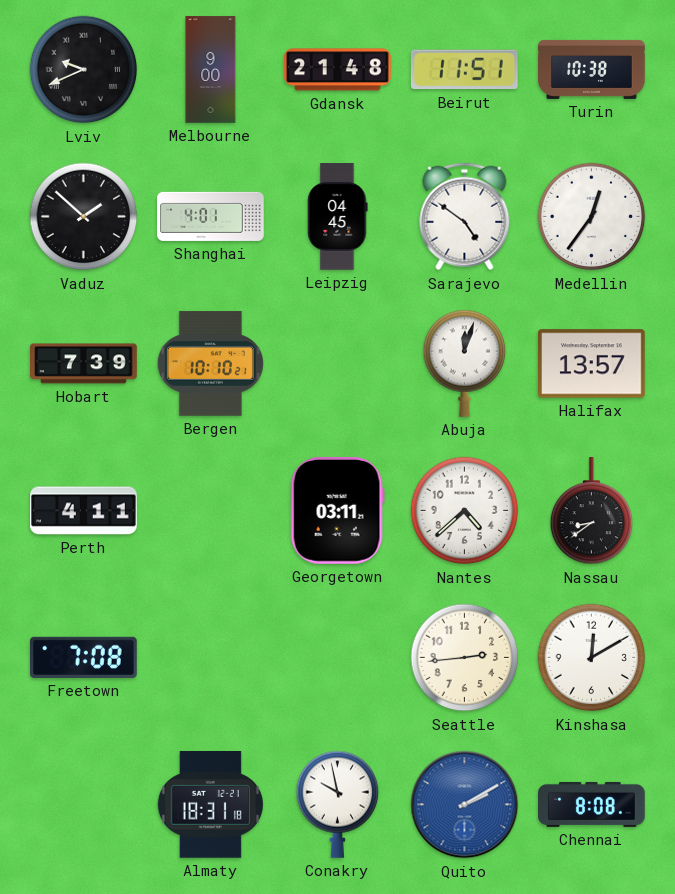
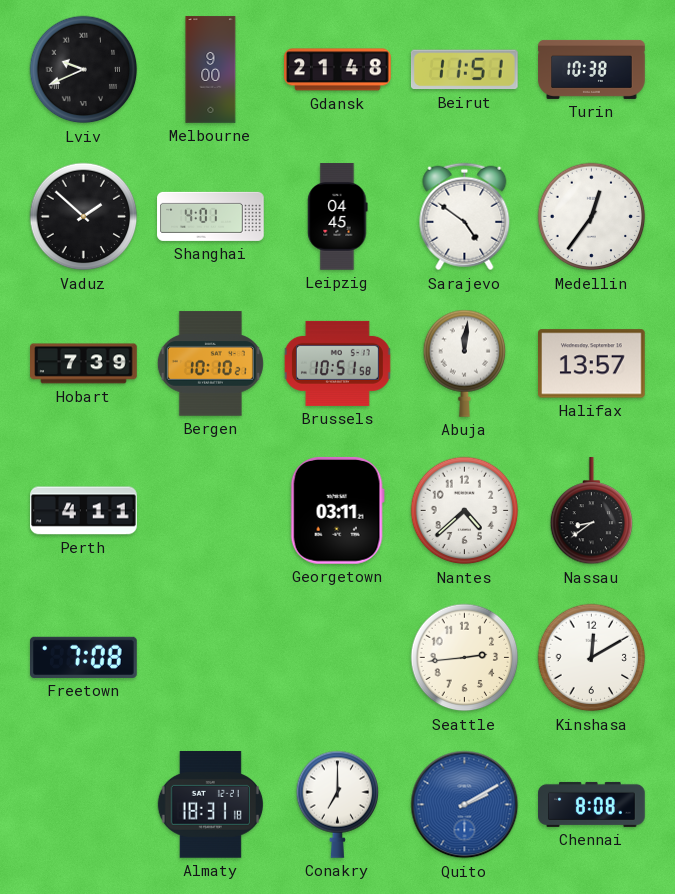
Brussels: none -> 10:51
Abuja: 12:03 -> 12:01
Conakry: 9:58 -> 7:00
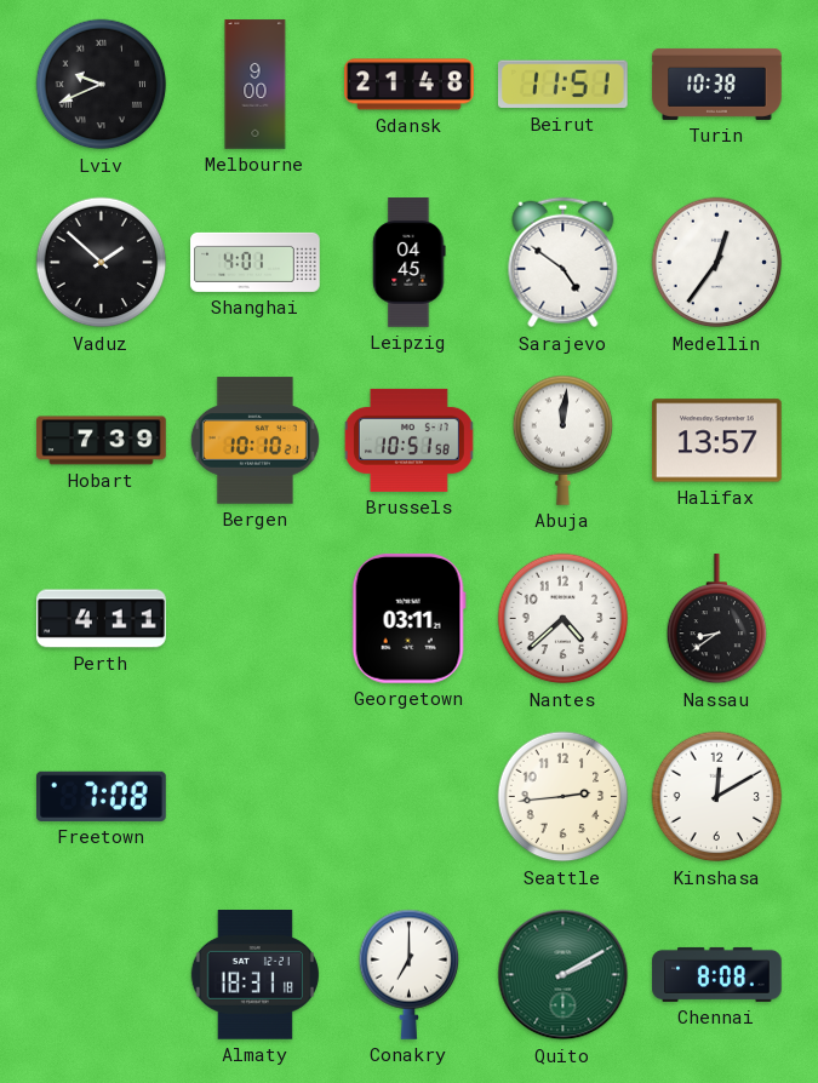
Quito dial: blue -> green
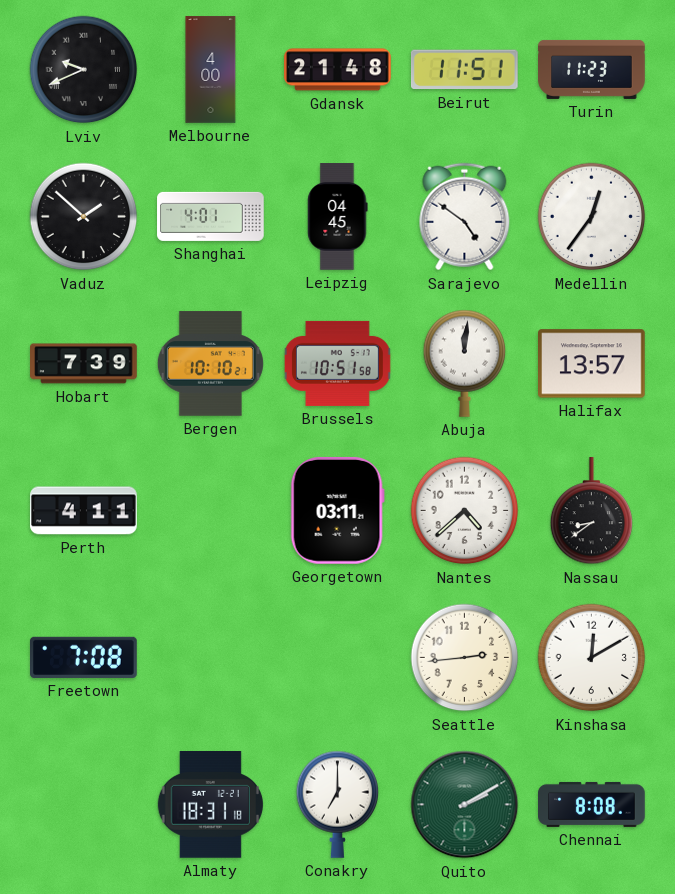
Melbourne: 9:00 -> 4:00
Turin: 10:38 -> 11:23
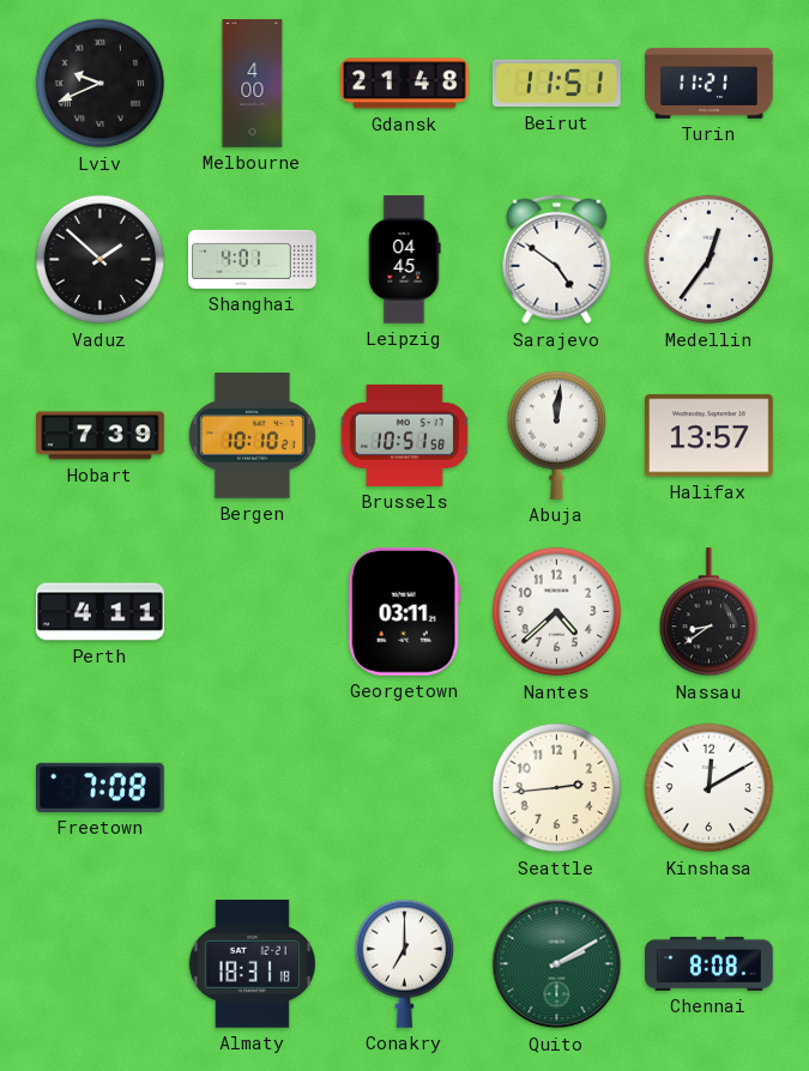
Turin: 11:23 -> 11:21
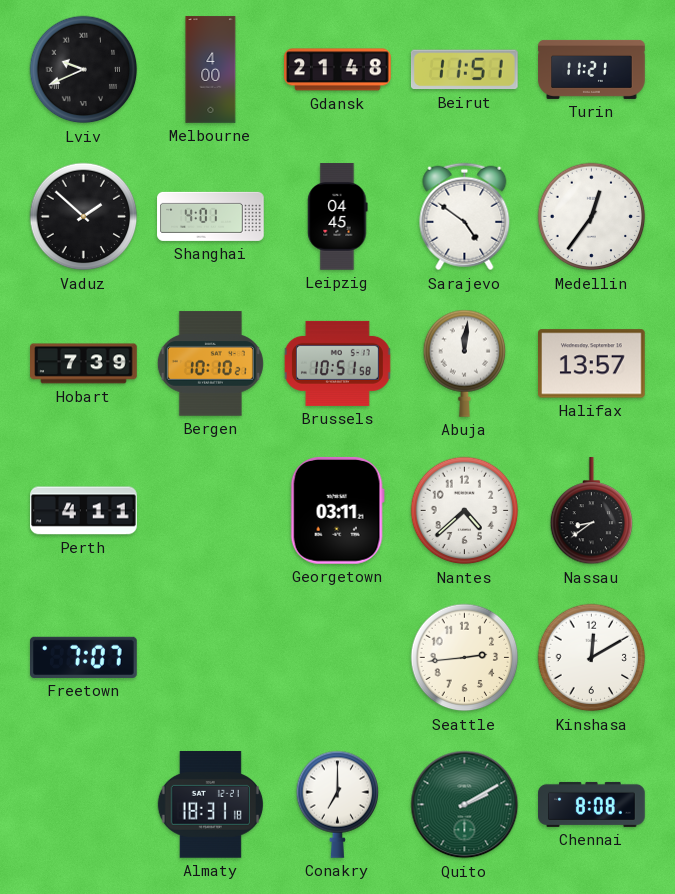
Freetown: 7:08 -> 7:07
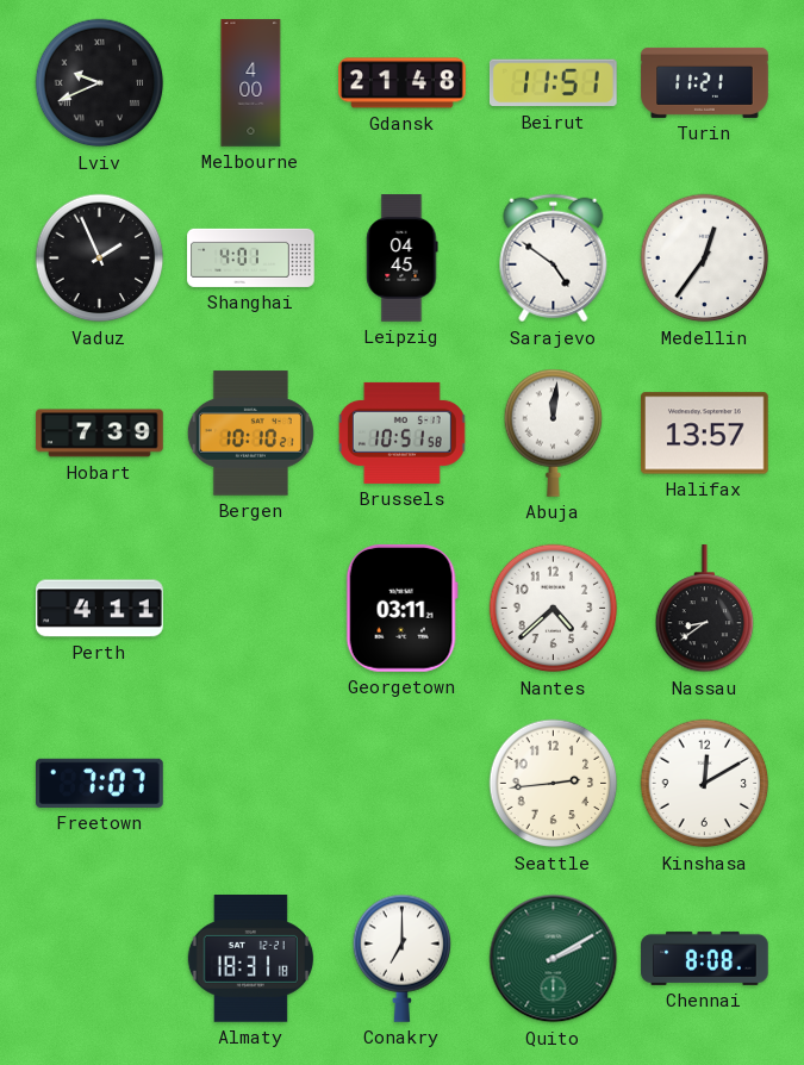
Vaduz: 1:52 -> 1:56
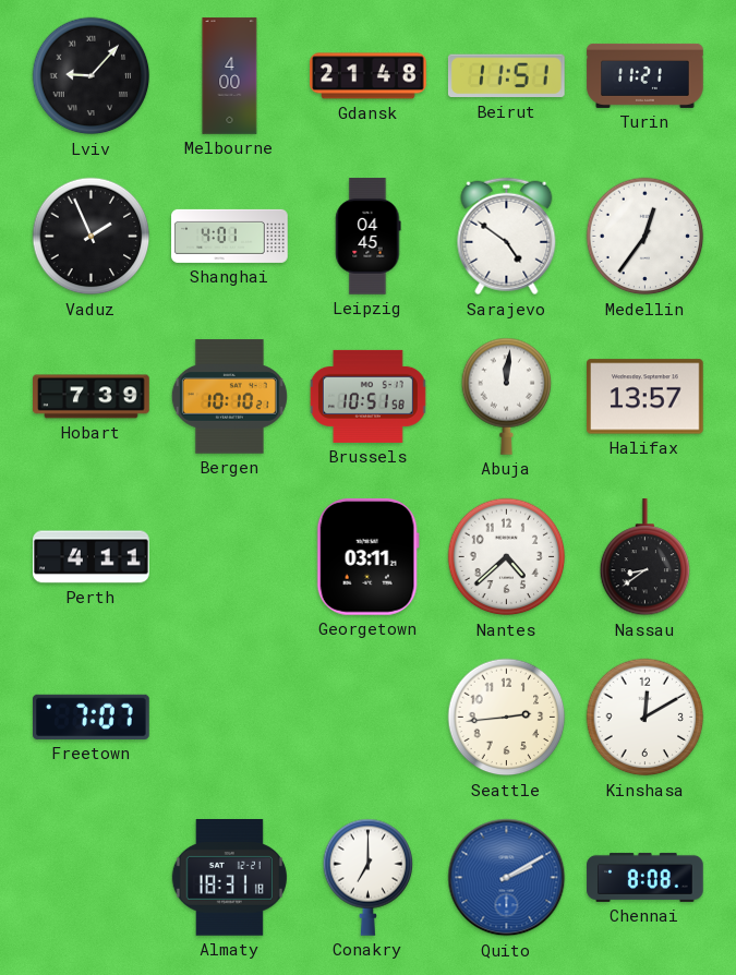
Lviv: 9:41 -> 9:07
Quito dial: green -> blue
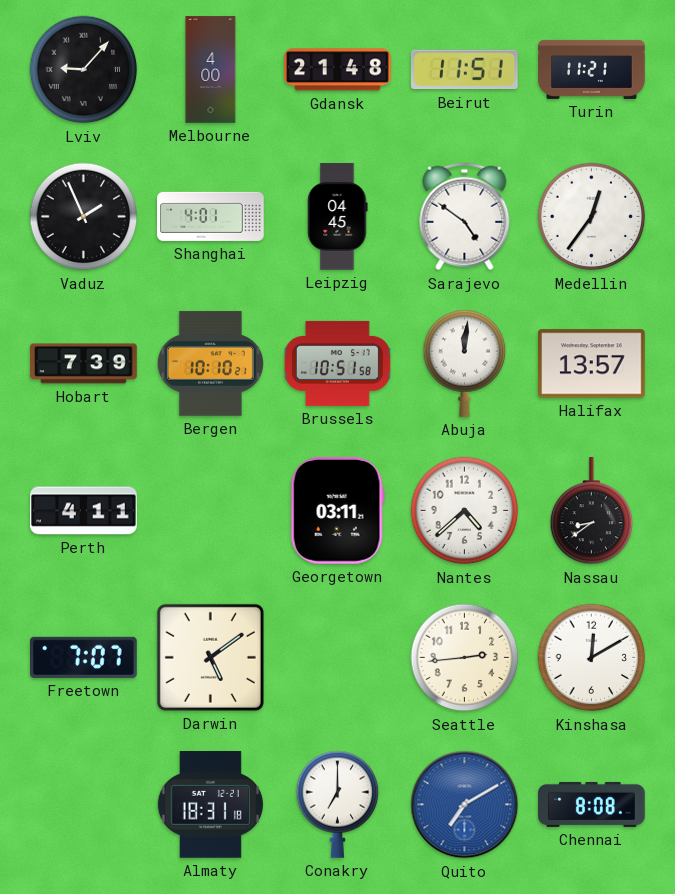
Darwin: none -> 5:09
Quito: 2:10 -> 7:10
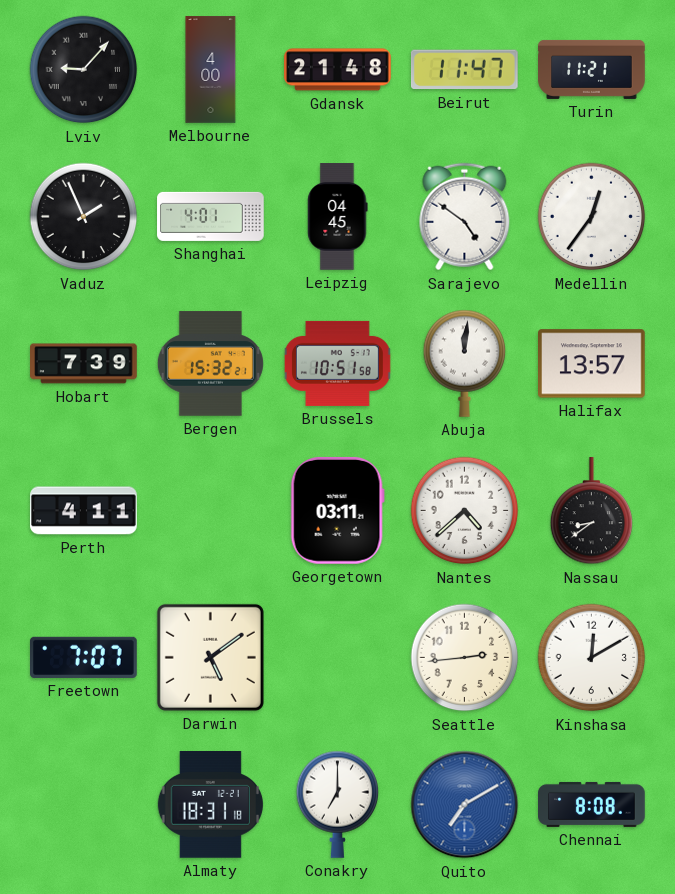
Beirut: 11:51 -> 11:47
Bergen: 10:10 -> 15:32
